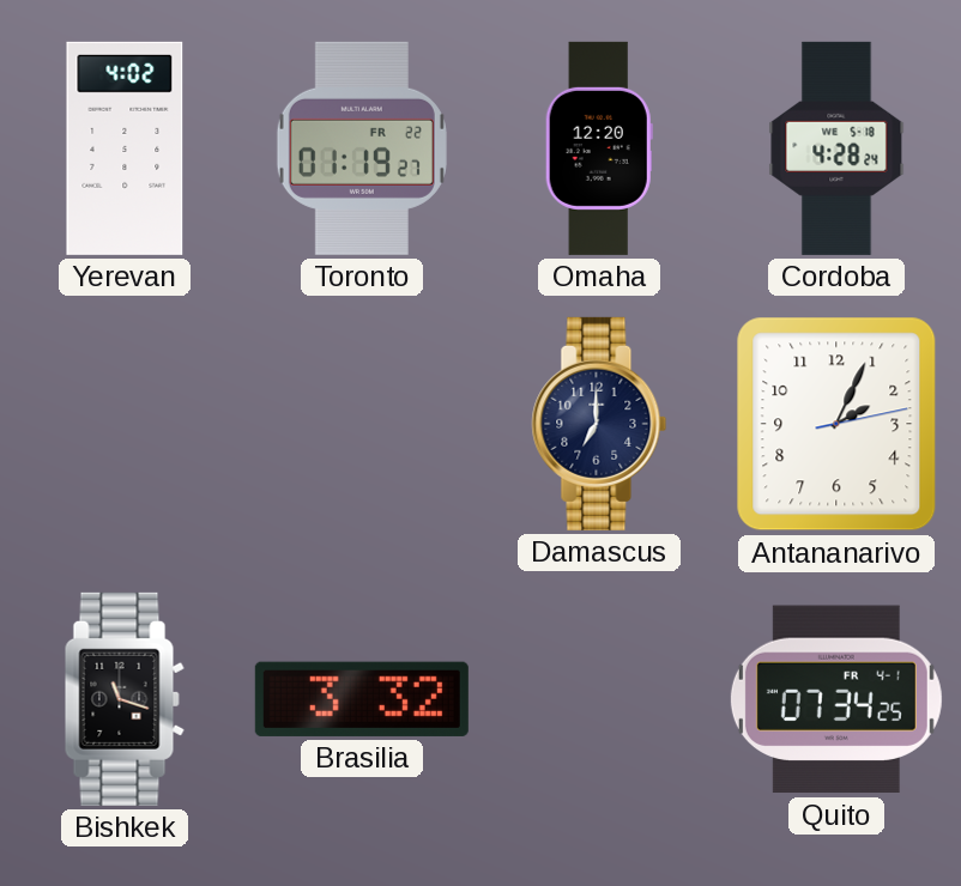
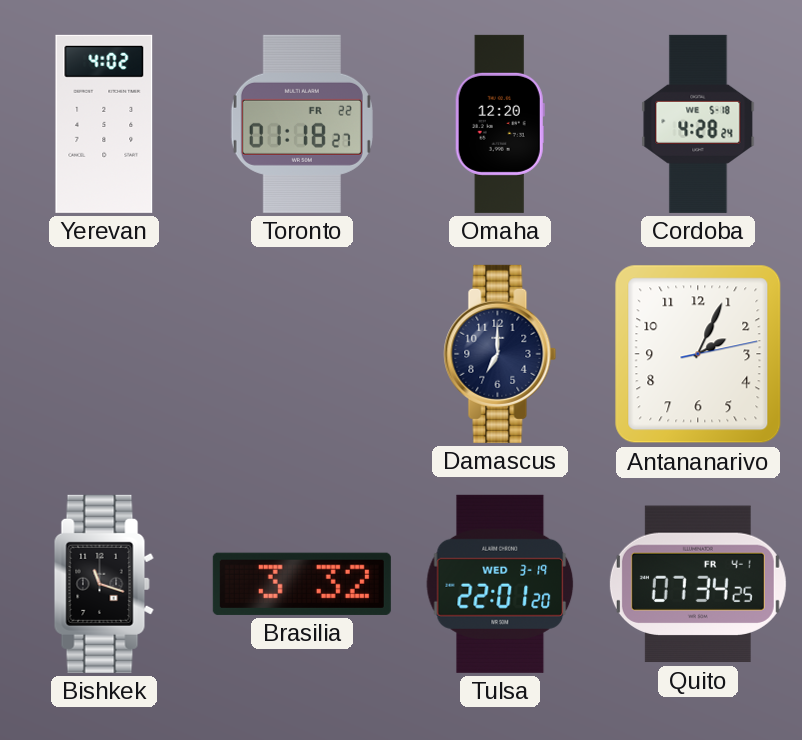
Toronto: 01:19 -> 01:18
Tulsa: none -> 22:01
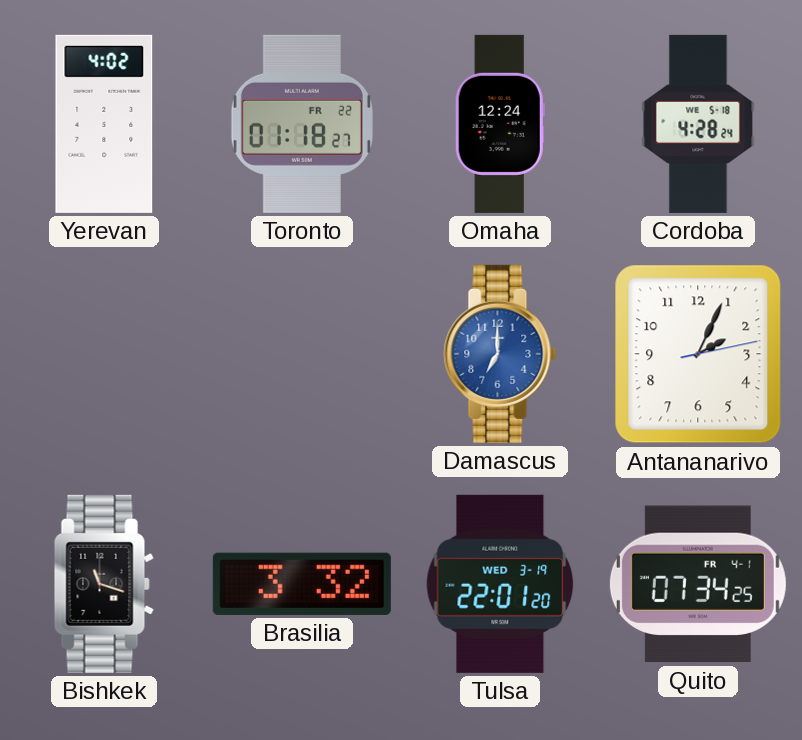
Omaha: 12:20 -> 12:24
Damascus dial: navy -> blue
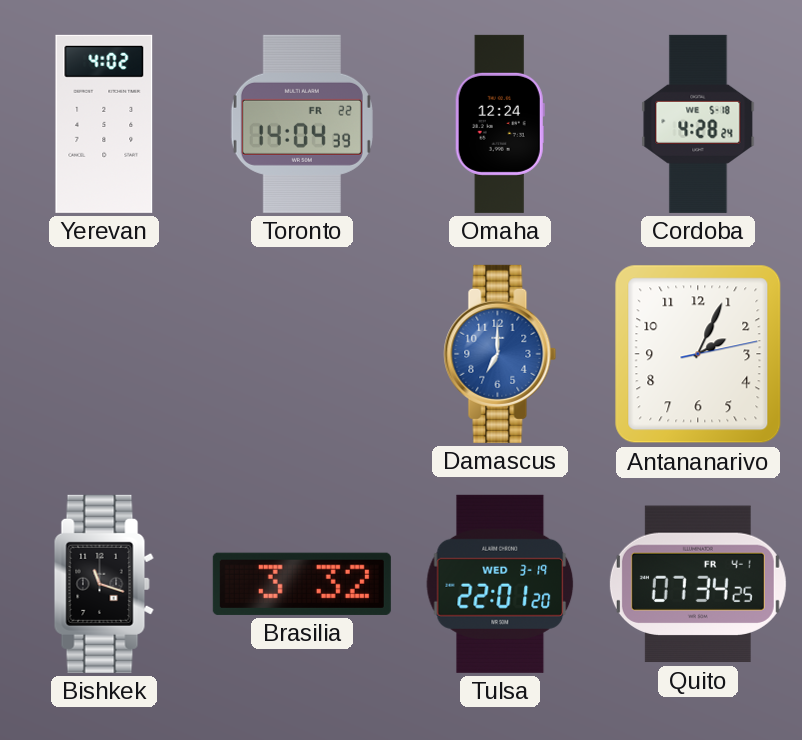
Toronto: 01:18 -> 14:04
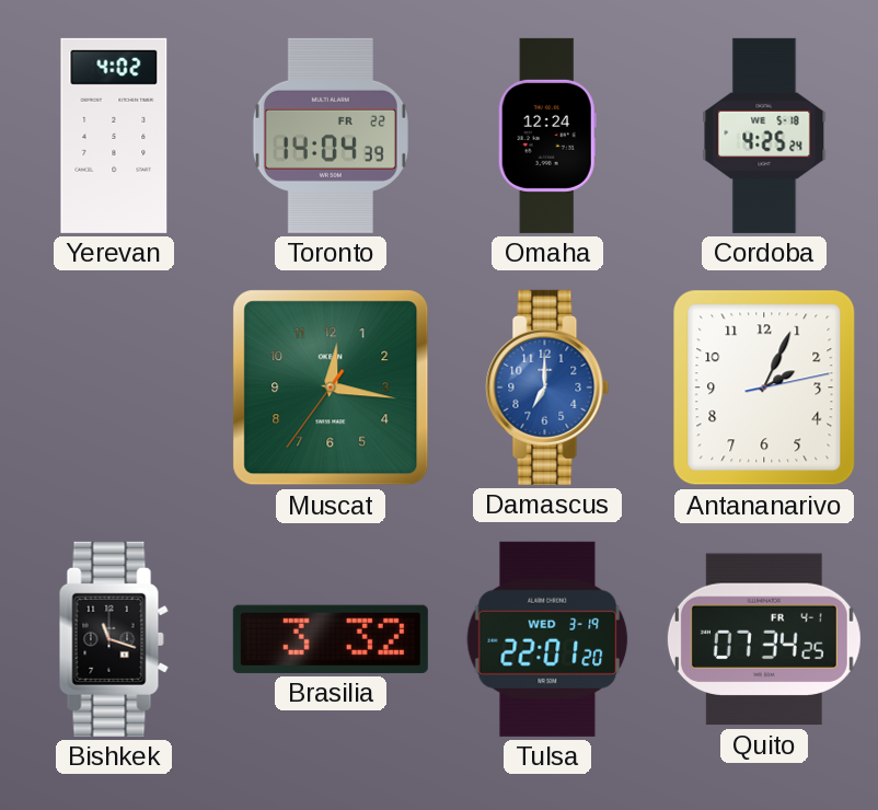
Cordoba: 4:28 -> 4:25
Muscat: none -> 12:16
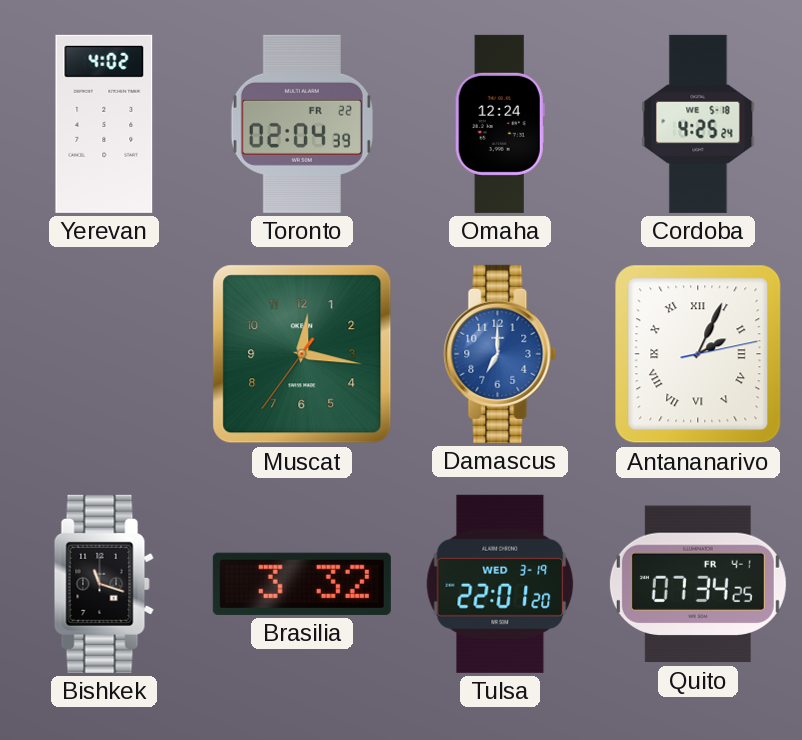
Toronto: 14:04 -> 02:04
Antananarivo numerals: Arabic -> Roman
